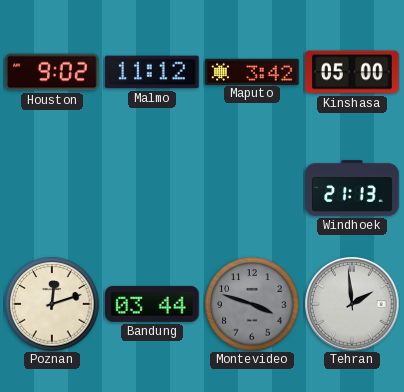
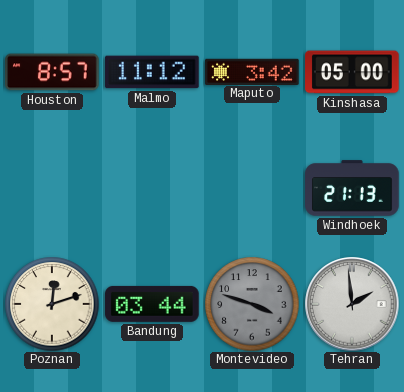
Houston: 9:02 -> 8:57
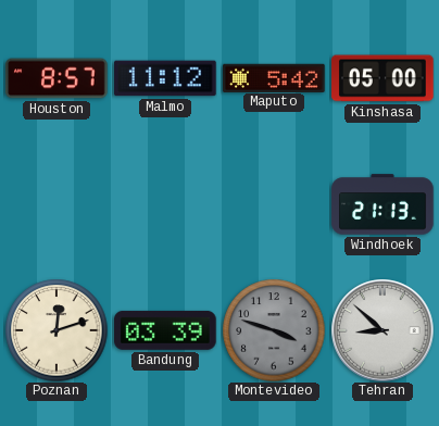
Maputo: 3:42 -> 5:42
Bandung: 03:44 -> 03:39
Tehran: 1:59 -> 8:52
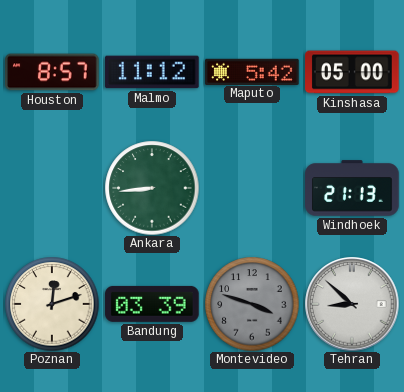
Ankara: none -> 8:44
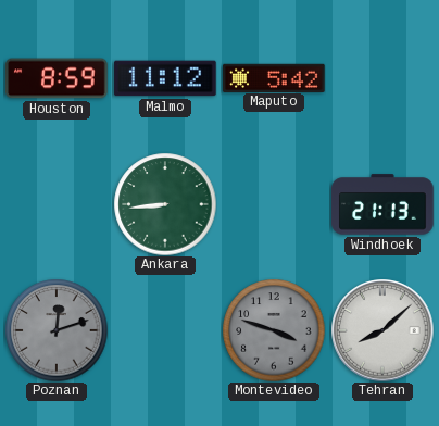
Houston: 8:57 -> 8:59
Kinshasa: 05:00 -> none
Poznan dial: cream -> grey
Bandung: 03:39 -> none
Tehran: 8:52 -> 8:08
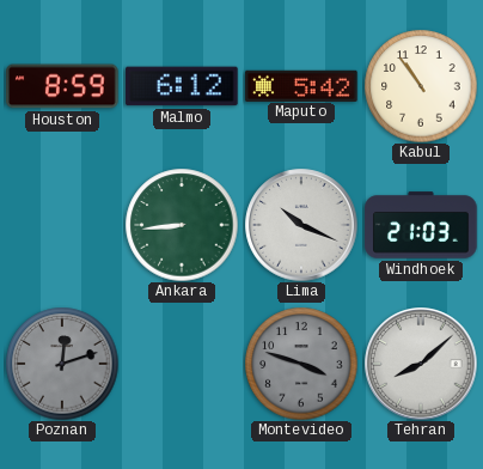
Malmo: 11:12 -> 6:12
Kabul: none -> 10:54
Lima: none -> 10:19
Windhoek: 21:13 -> 21:03
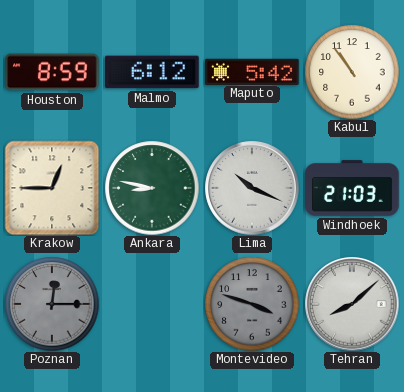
Krakow: none -> 12:45
Ankara: 8:44 -> 8:47
Poznan: 12:12 -> 12:15
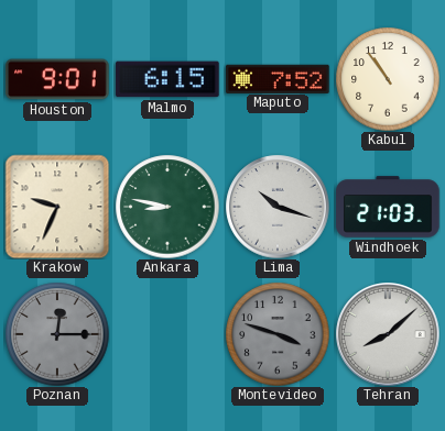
Houston: 8:59 -> 9:01
Malmo: 6:12 -> 6:15
Maputo: 5:42 -> 7:52
Krakow: 12:45 -> 9:34
Lima: 10:19 -> 10:18
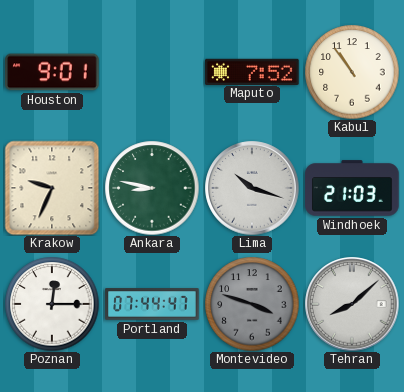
Malmo: 6:15 -> none
Poznan dial: grey -> white
Portland: none -> 07:44
